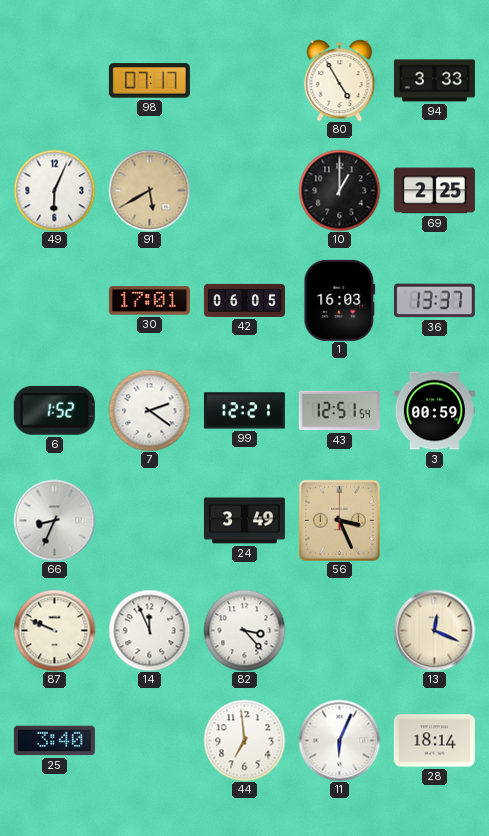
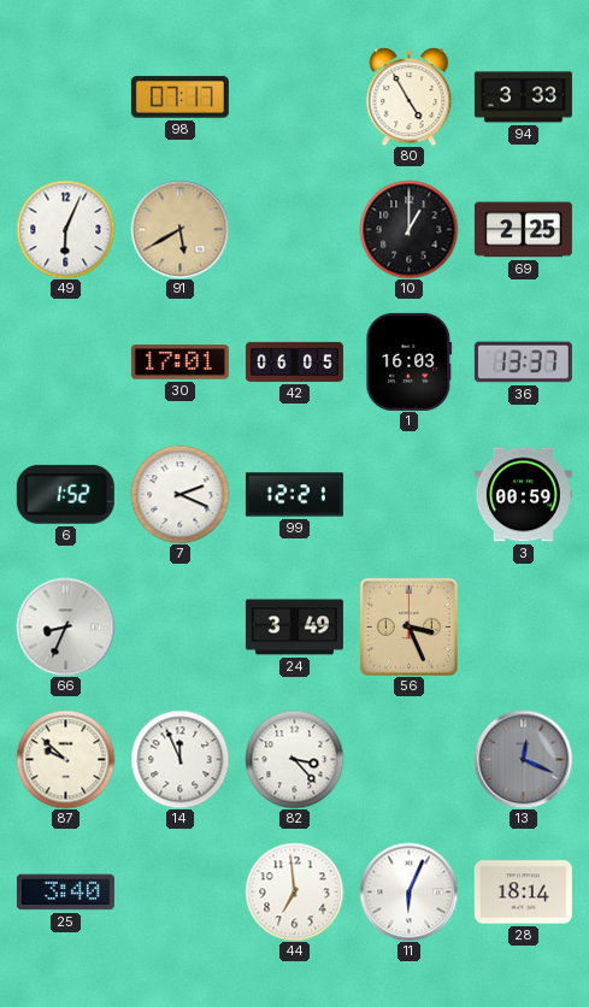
7: 2:21 -> 2:19
43: 12:51 -> none
87: 9:49 -> 9:52
13 dial: cream -> grey
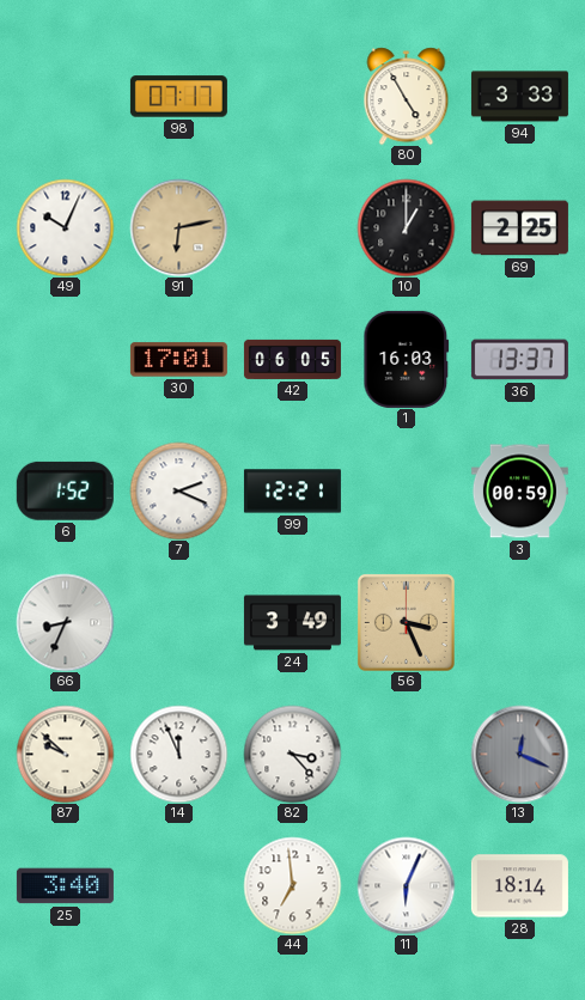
49: 6:04 -> 10:04
91: 5:40 -> 6:13
